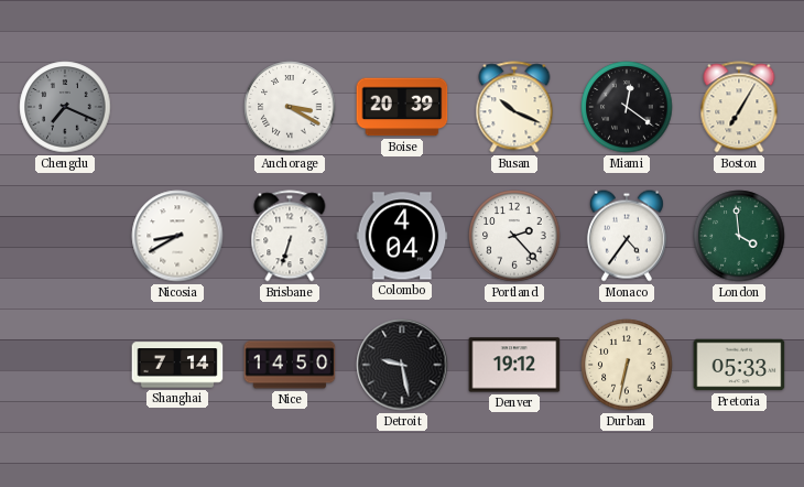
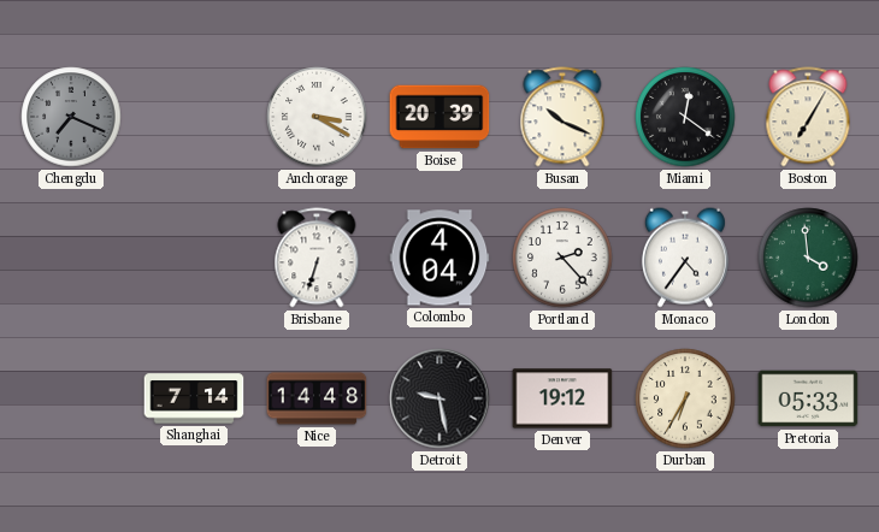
Nicosia: 8:40 -> none
Nice: 14:50 -> 14:48
Durban: 6:32 -> 6:35
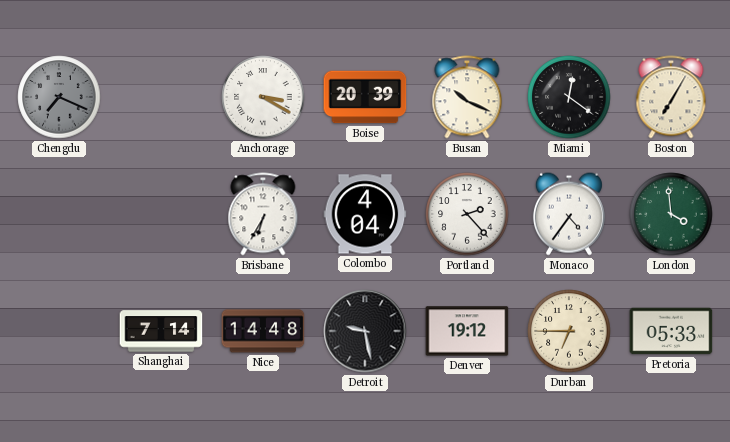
Brisbane: 6:33 -> 6:35
Durban: 6:35 -> 6:45
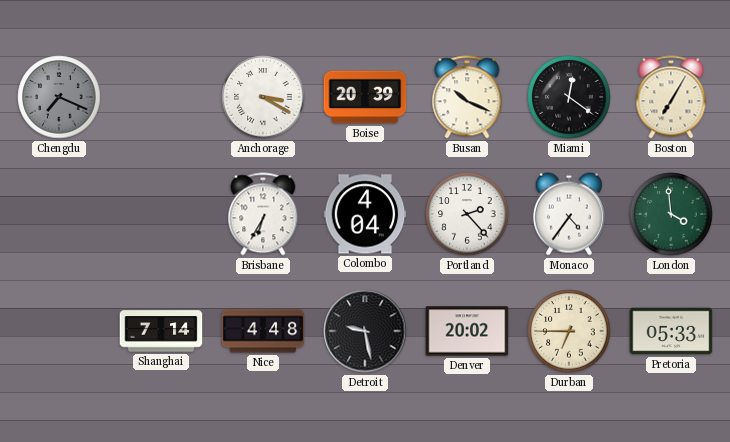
Nice: 14:48 -> 4:48
Denver: 19:12 -> 20:02
